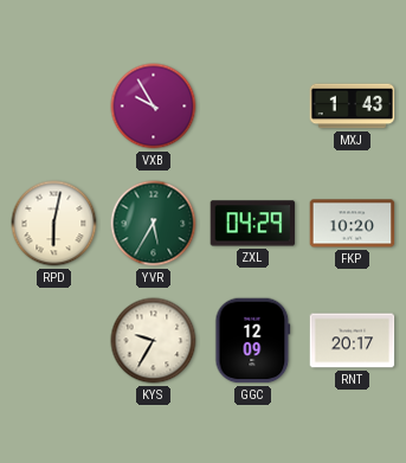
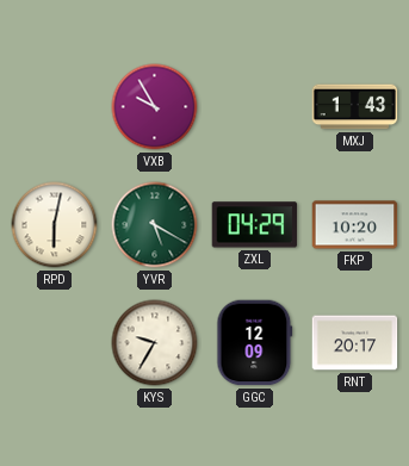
YVR: 5:35 -> 5:20
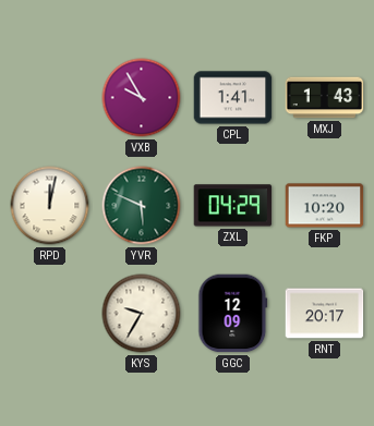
CPL: none -> 1:41
RPD: 6:02 -> 12:02
YVR: 5:20 -> 5:49
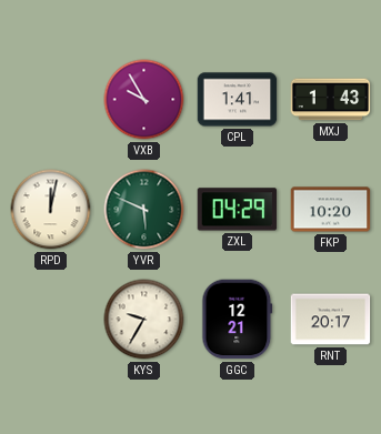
GGC: 12:09 -> 12:21
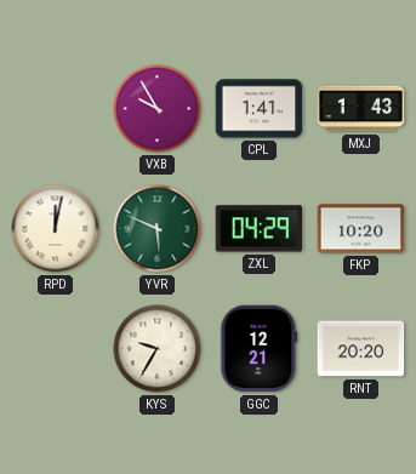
RNT: 20:17 -> 20:20
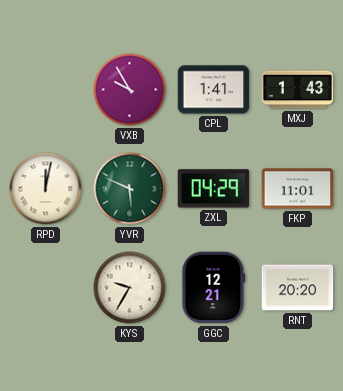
FKP: 10:20 -> 11:01
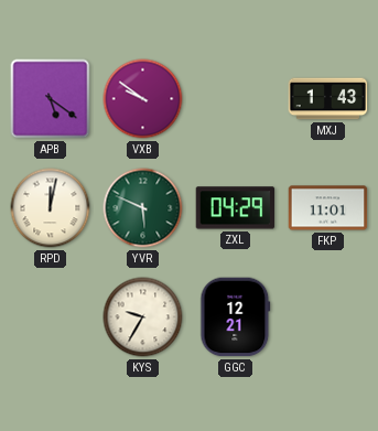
APB: none -> 5:21
VXB: 9:55 -> 9:51
CPL: 1:41 -> none
RNT: 20:20 -> none
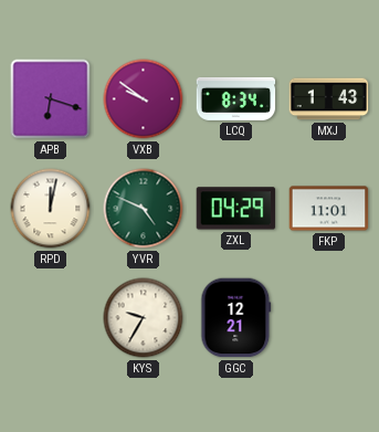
APB: 5:21 -> 6:18
LCQ: none -> 8:34
YVR: 5:49 -> 4:49
